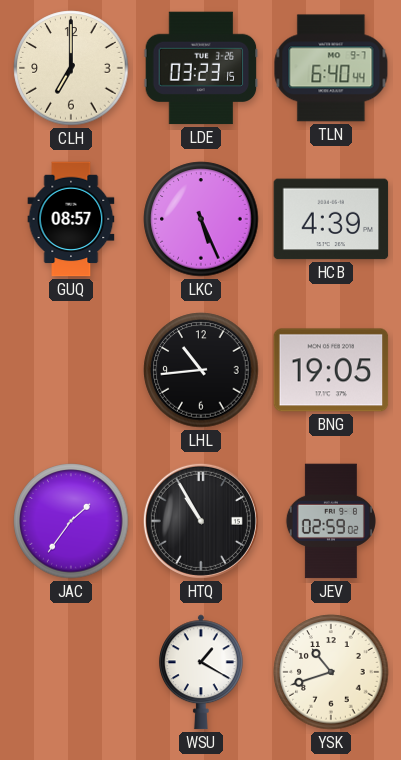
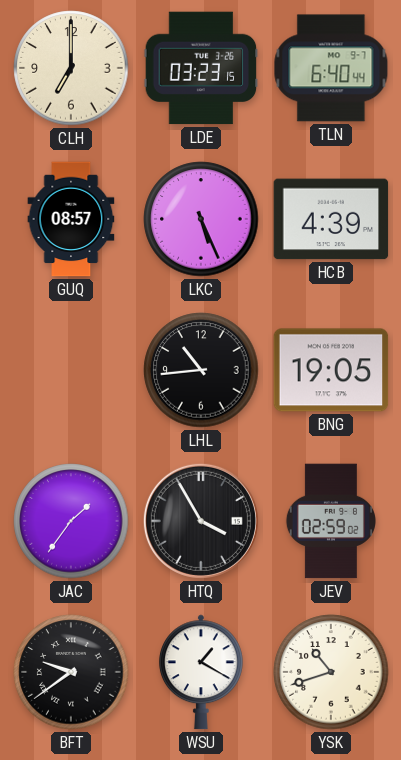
HTQ: 10:55 -> 3:55
BFT: none -> 9:39
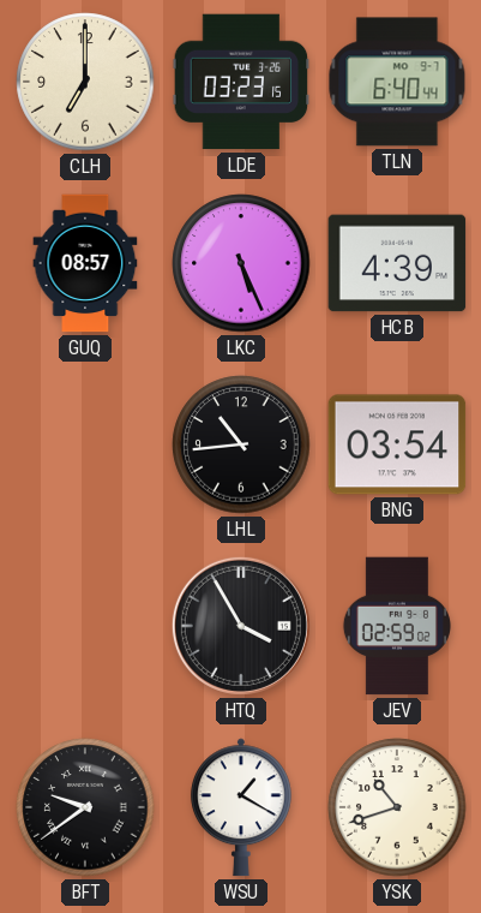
BNG: 19:05 -> 03:54
JAC: 1:36 -> none
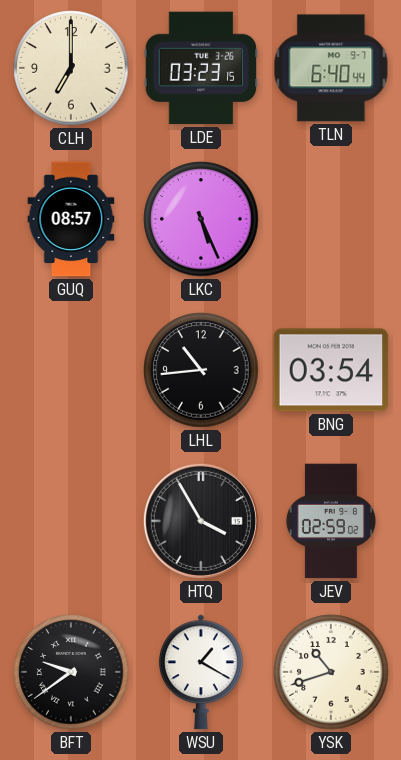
HCB: 4:39 -> none
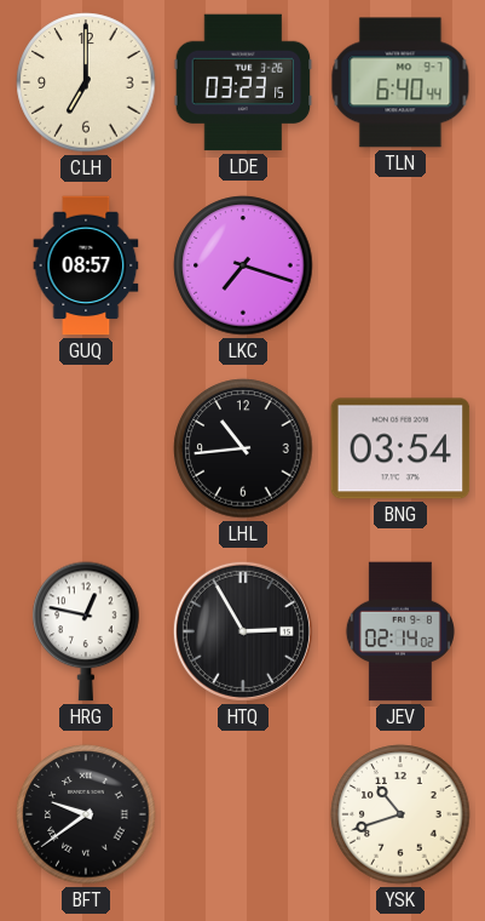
LKC: 5:26 -> 7:18
HRG: none -> 12:47
HTQ: 3:55 -> 2:55
JEV: 02:59 -> 02:14
WSU: 1:20 -> none
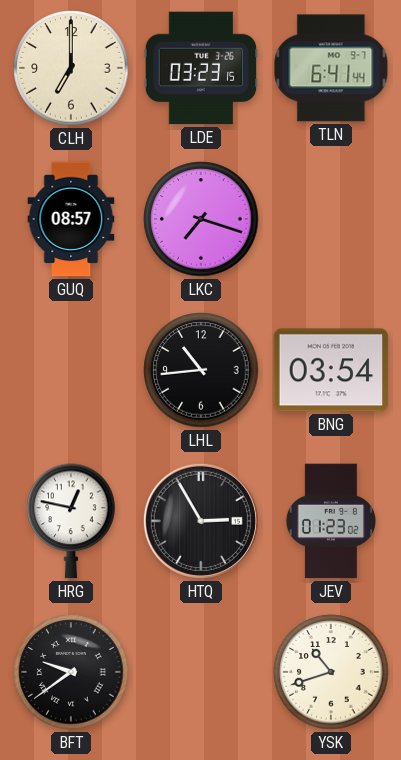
TLN: 6:40 -> 6:41
JEV: 02:14 -> 01:23
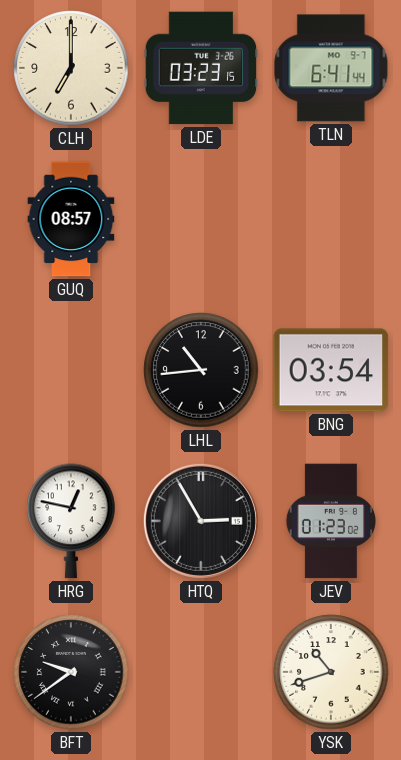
LKC: 7:18 -> none
